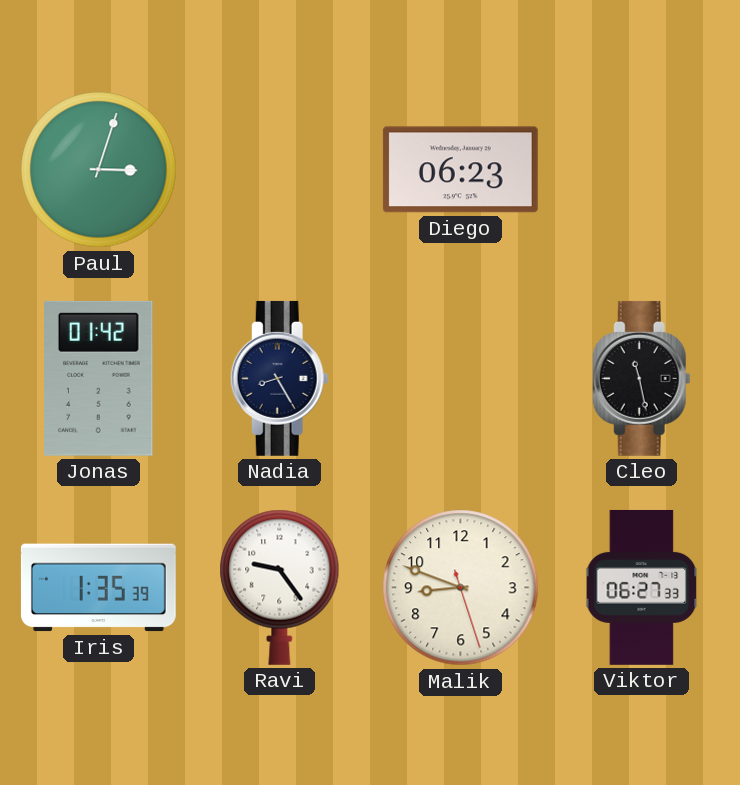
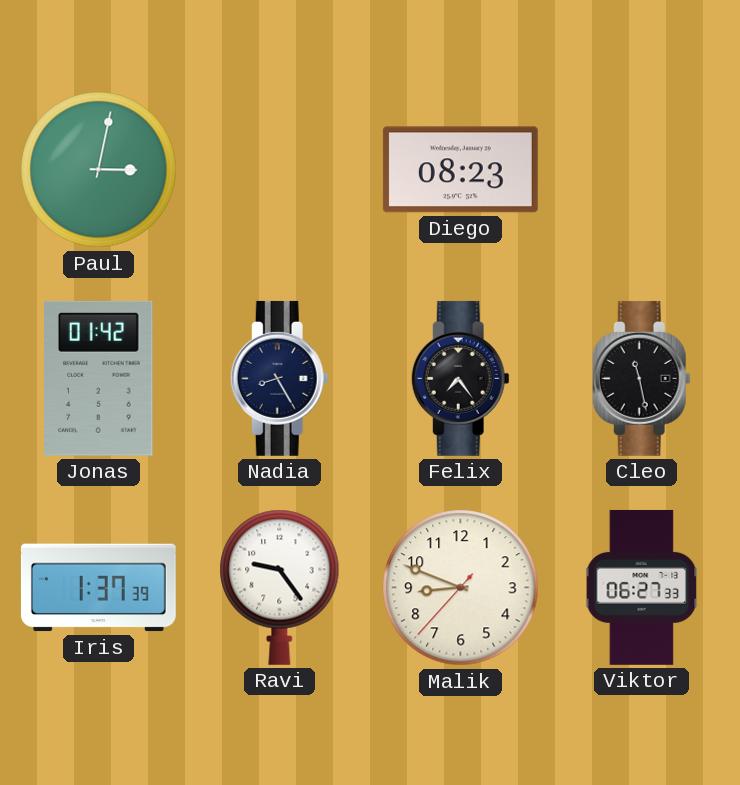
Paul: 3:03 -> 3:02
Diego: 06:23 -> 08:23
Felix: none -> 7:24
Iris: 1:35 -> 1:37
Malik: 8:48:27 -> 8:48:37
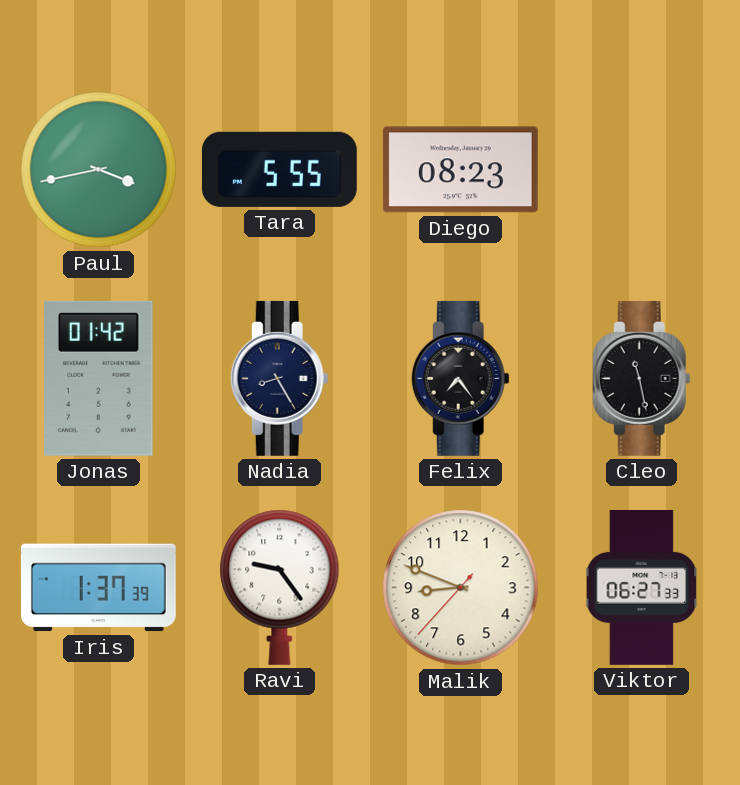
Paul: 3:02 -> 3:43
Tara: none -> 5:55
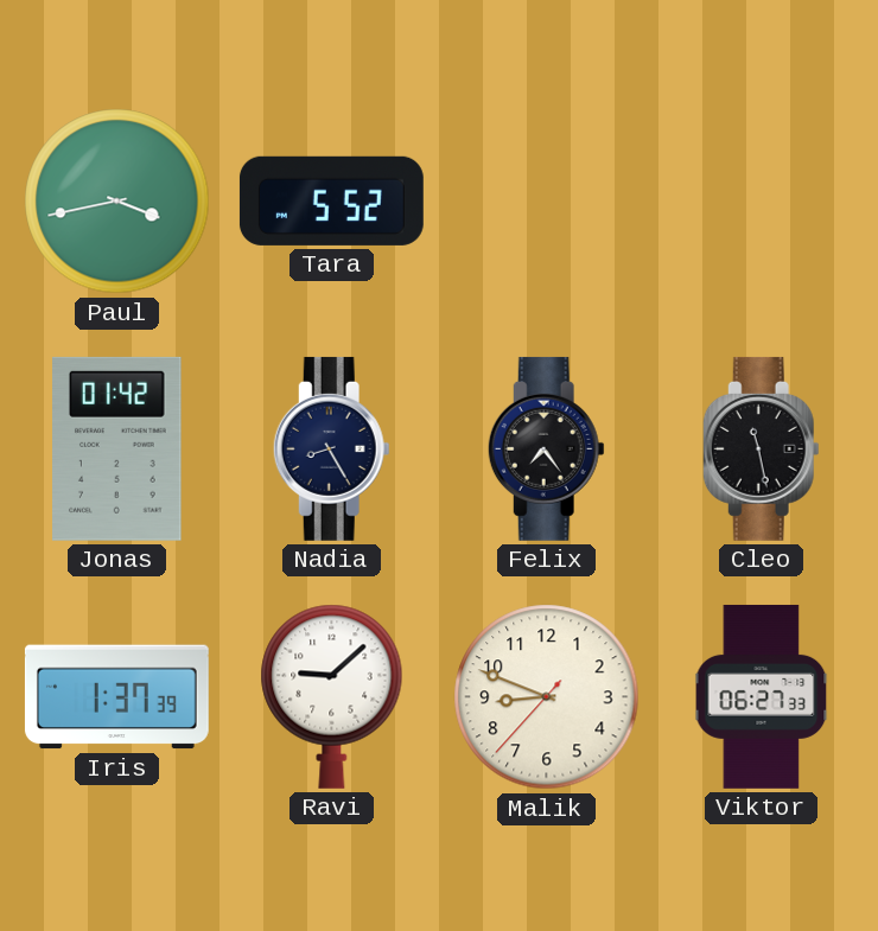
Tara: 5:55 -> 5:52
Diego: 08:23 -> none
Ravi: 9:24 -> 9:08
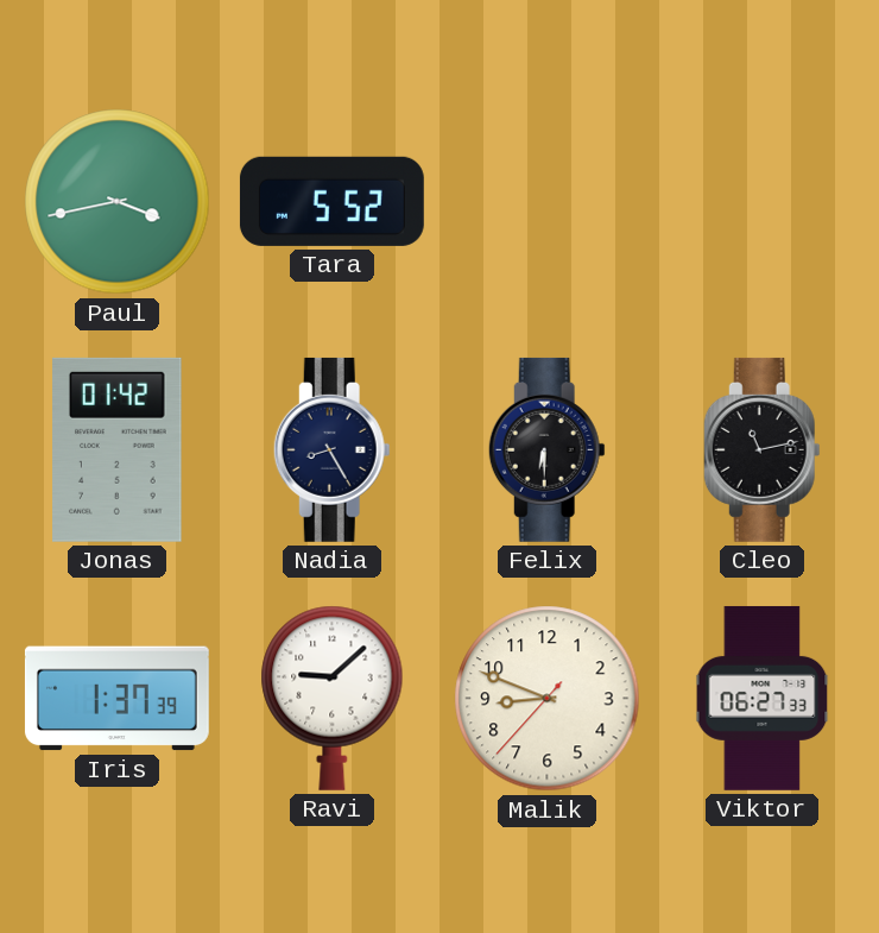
Felix: 7:24 -> 6:30
Cleo: 11:28 -> 11:13
